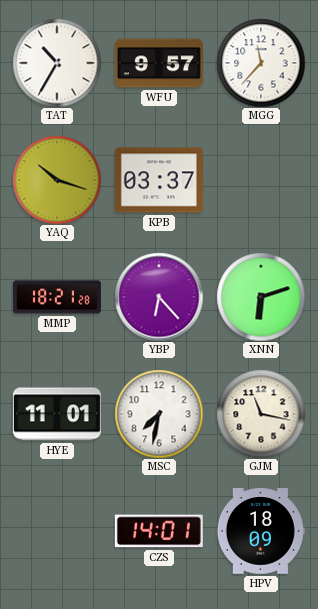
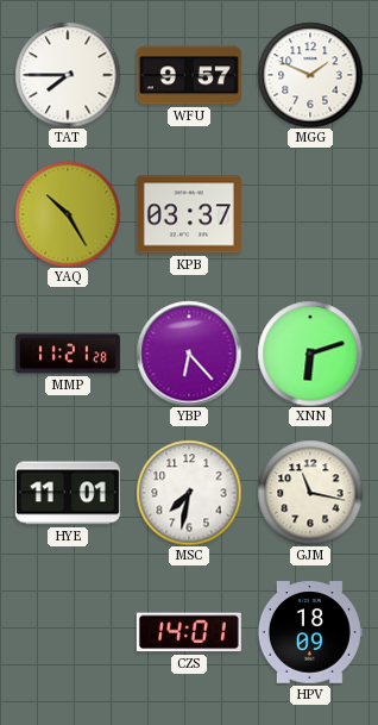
TAT: 10:35 -> 7:45
MGG: 11:37 -> 1:49
YAQ: 10:18 -> 10:25
MMP: 18:21 -> 11:21
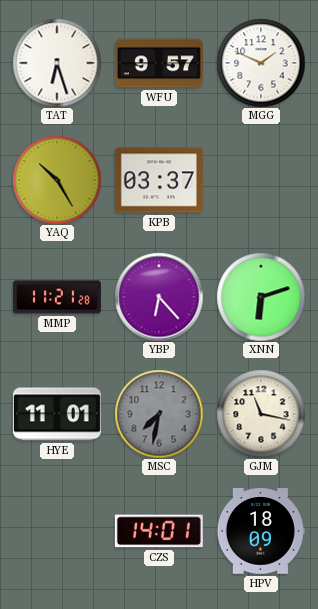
TAT: 7:45 -> 6:27
MSC dial: white -> grey
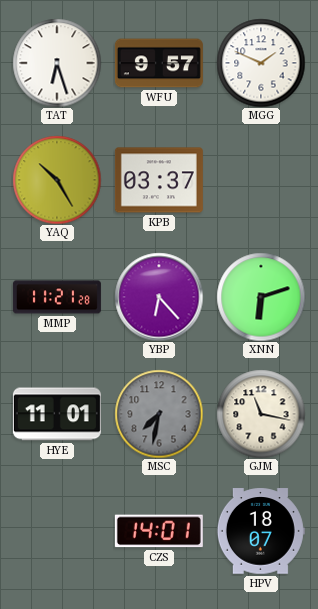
HPV: 18:09 -> 18:07
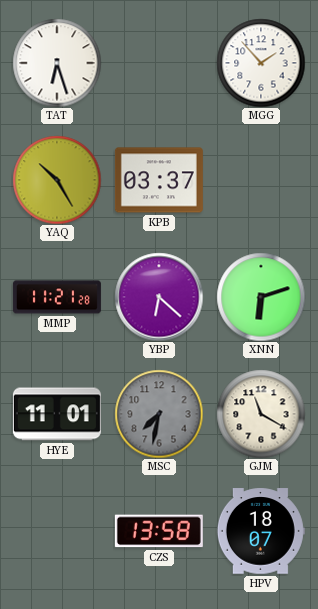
WFU: 9:57 -> none
MGG: 1:49 -> 1:53
YBP: 6:23 -> 6:22
GJM: 11:17 -> 11:20
CZS: 14:01 -> 13:58
